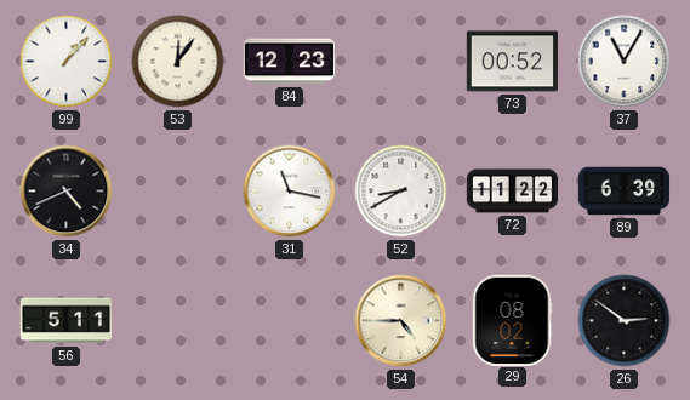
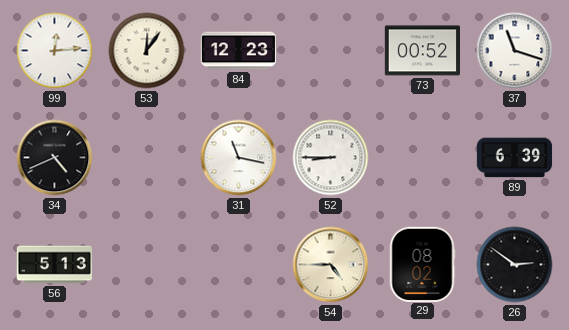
99: 1:07 -> 12:14
37: 11:05 -> 11:18
52: 8:40 -> 8:45
72: 11:22 -> none
56: 5:11 -> 5:13
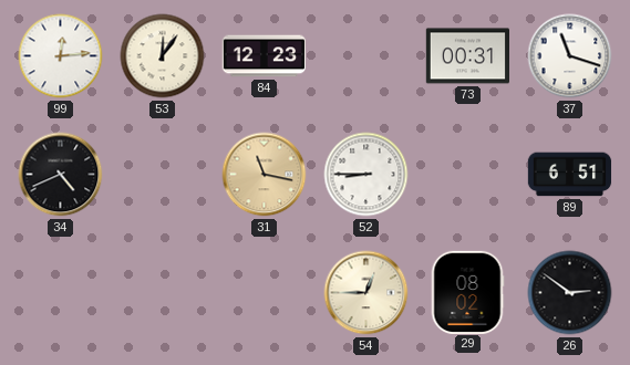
73: 00:52 -> 00:31
31 dial: white -> champagne
89: 6:39 -> 6:51
56: 5:13 -> none
54: 4:45 -> 12:45
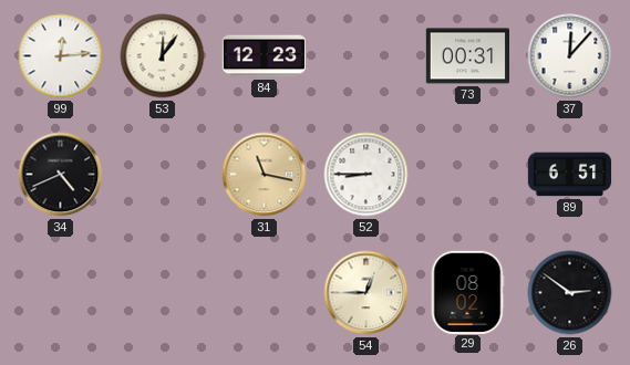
37: 11:18 -> 12:07
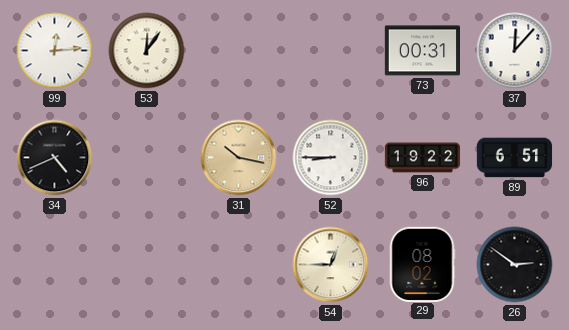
84: 12:23 -> none
31: 11:17 -> 10:17
96: none -> 19:22
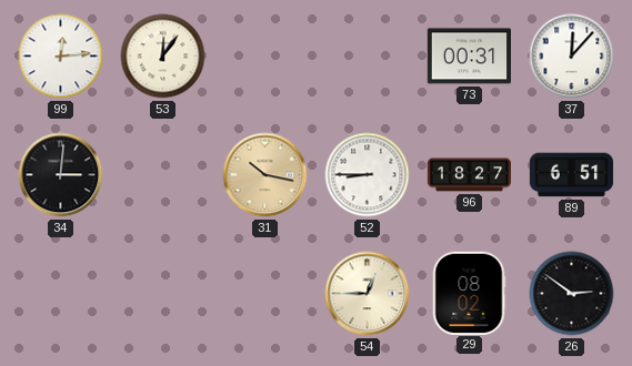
34: 4:41 -> 3:01
96: 19:22 -> 18:27
